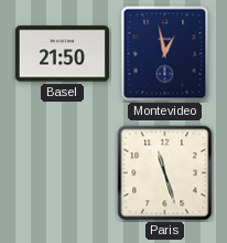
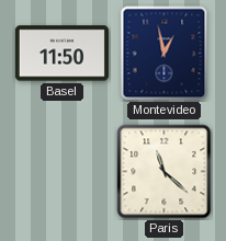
Basel: 21:50 -> 11:50
Paris: 11:27 -> 11:22
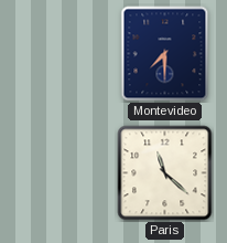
Basel: 11:50 -> none
Montevideo: 12:58 -> 7:30
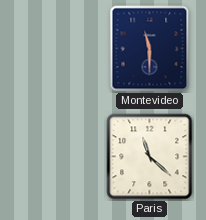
Montevideo: 7:30 -> 11:30
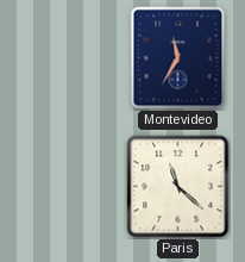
Montevideo: 11:30 -> 11:35
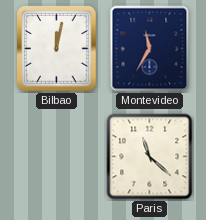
Bilbao: none -> 12:02
